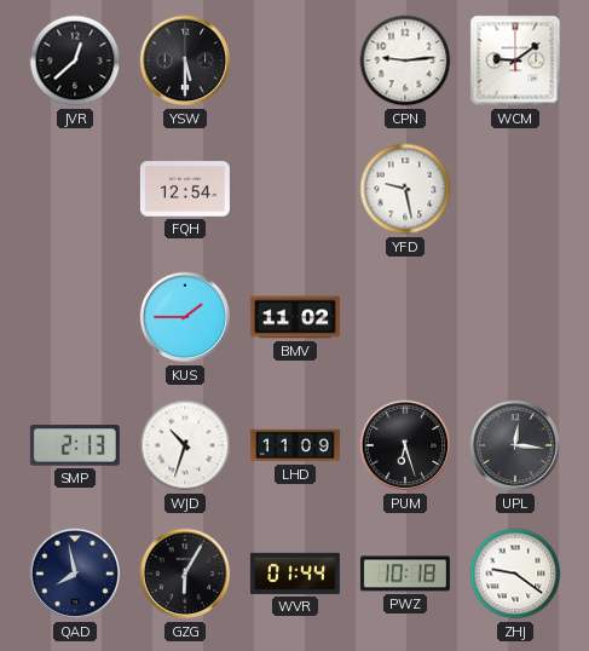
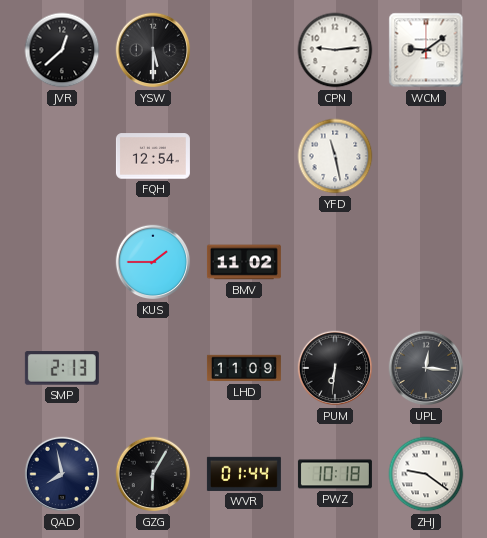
YFD: 9:28 -> 11:28
WJD: 10:33 -> none
PUM: 6:27 -> 6:31
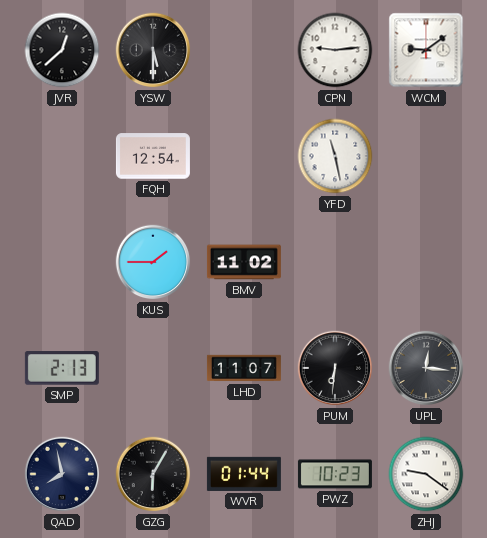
LHD: 11:09 -> 11:07
PWZ: 10:18 -> 10:23
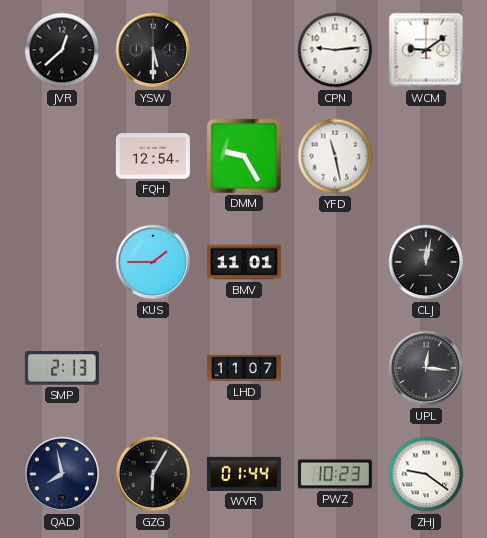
DMM: none -> 9:25
BMV: 11:02 -> 11:01
CLJ: none -> 12:02
PUM: 6:31 -> none
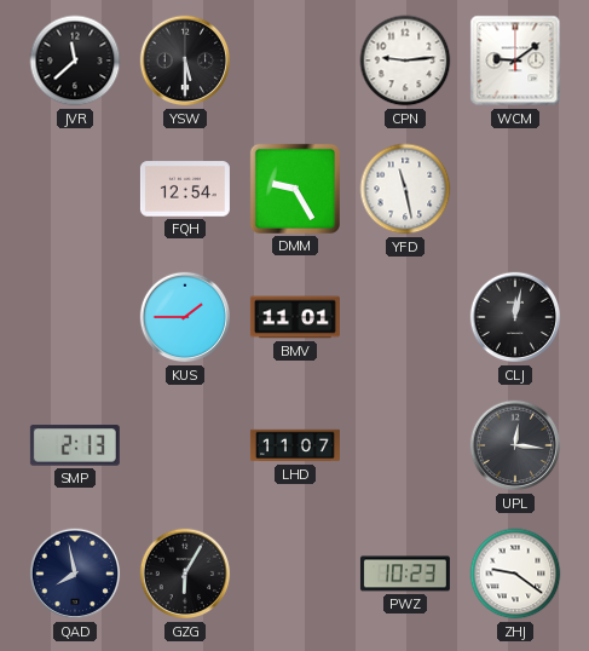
JVR: 12:38 -> 11:38
WVR: 01:44 -> none
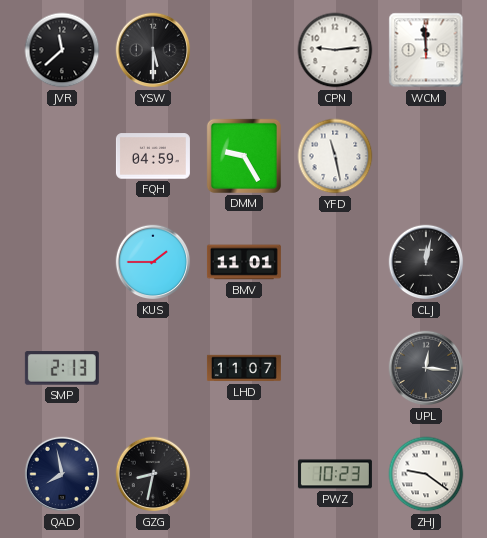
WCM: 9:09 -> 11:59
FQH: 12:54 -> 04:59
GZG: 6:05 -> 8:32
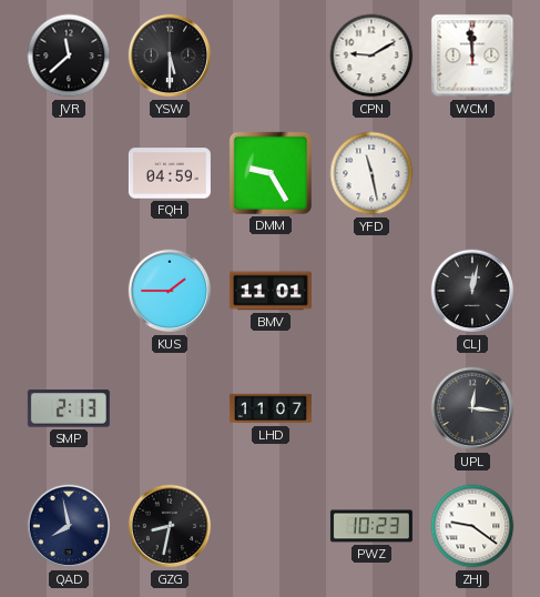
CPN: 9:14 -> 9:10
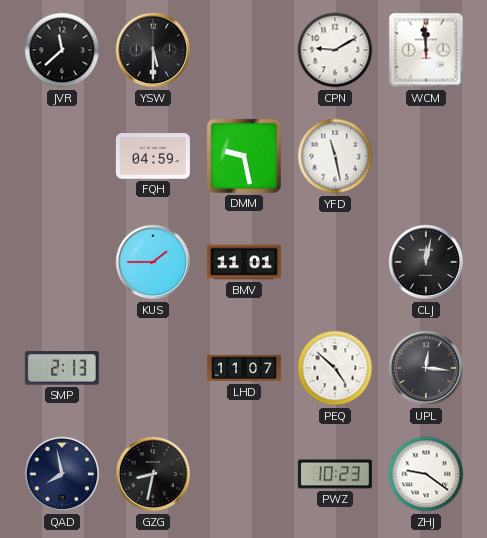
DMM: 9:25 -> 9:28
PEQ: none -> 4:52
